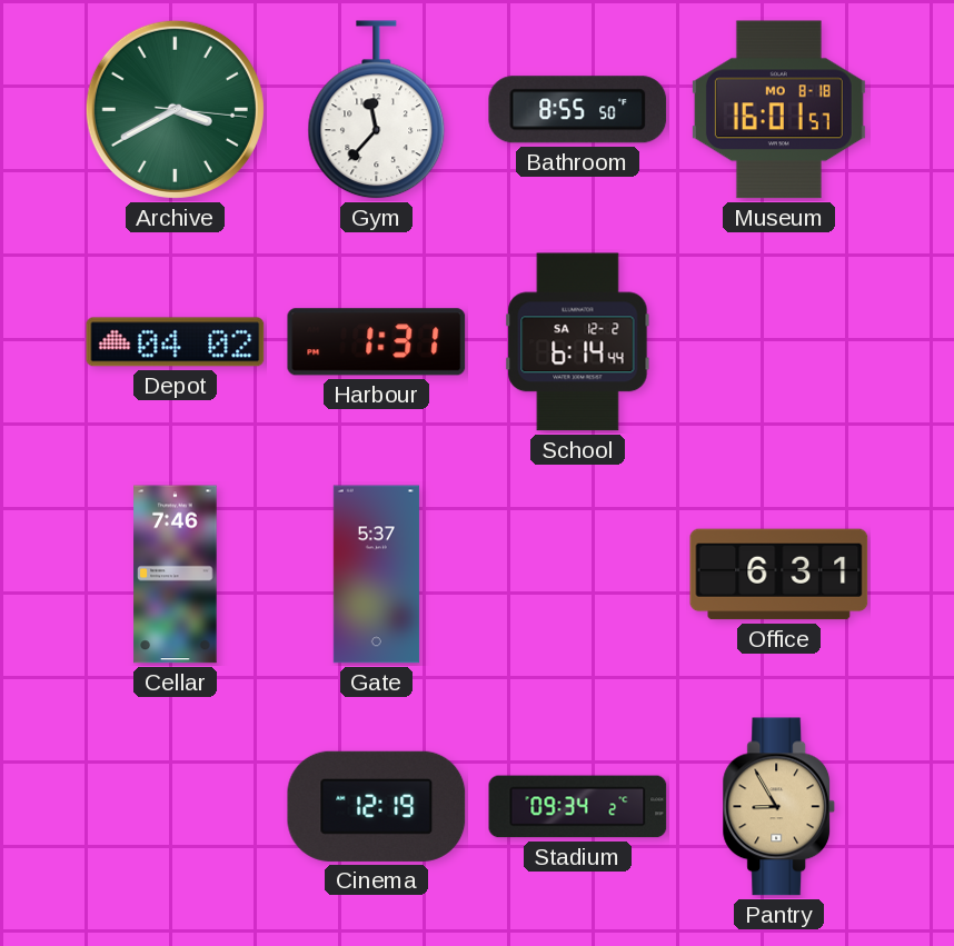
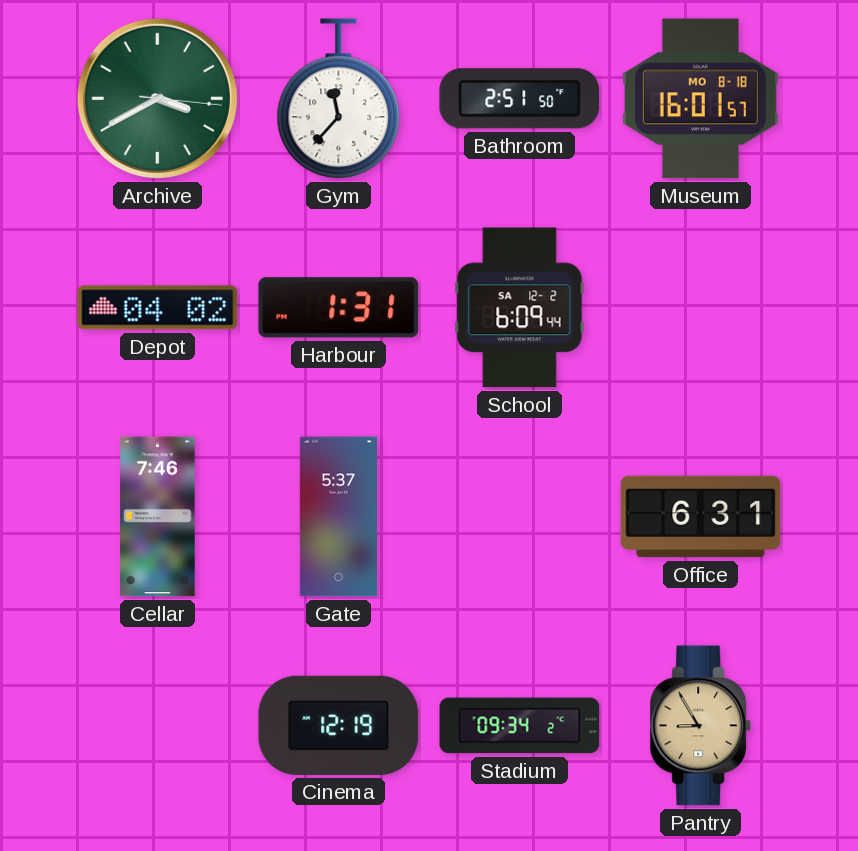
Bathroom: 8:55 -> 2:51
School: 6:14 -> 6:09
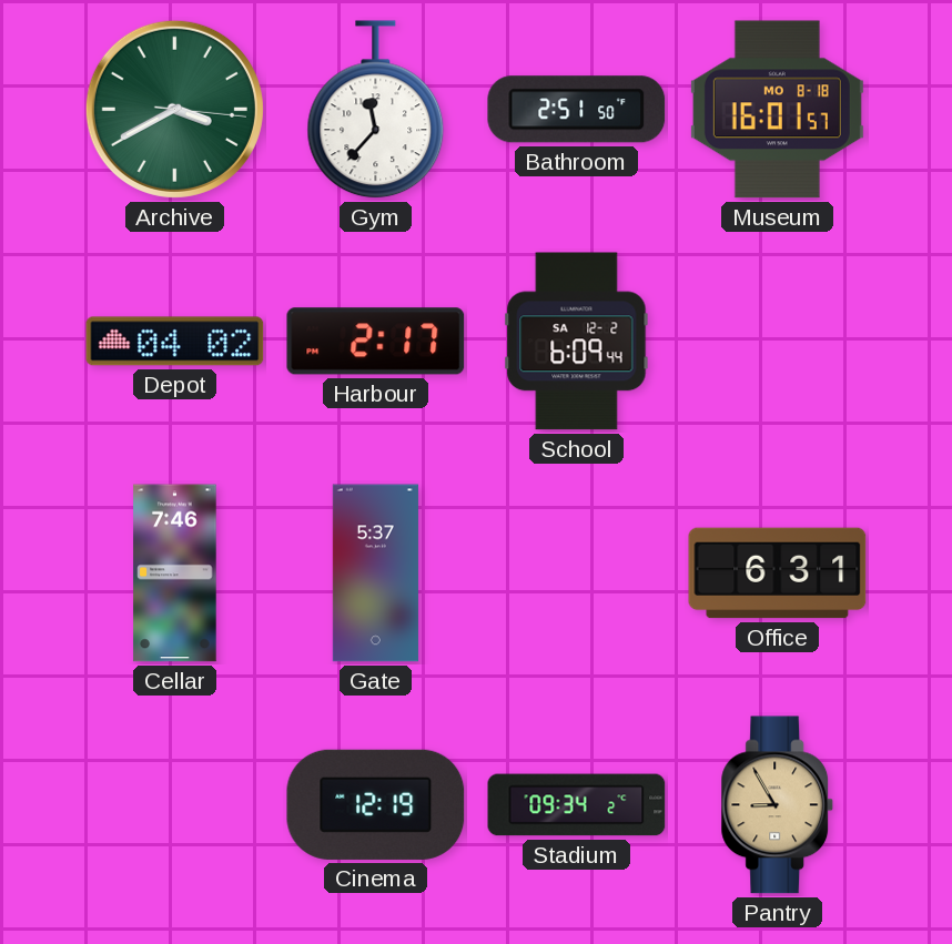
Harbour: 1:31 -> 2:17
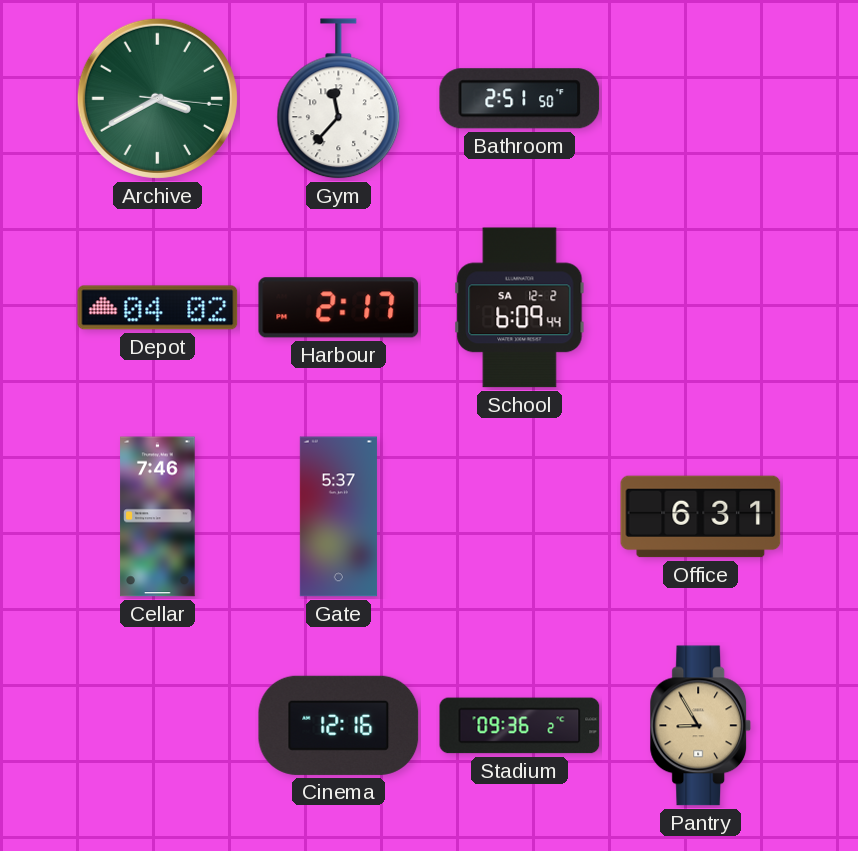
Museum: 16:01 -> none
Cinema: 12:19 -> 12:16
Stadium: 09:34 -> 09:36
